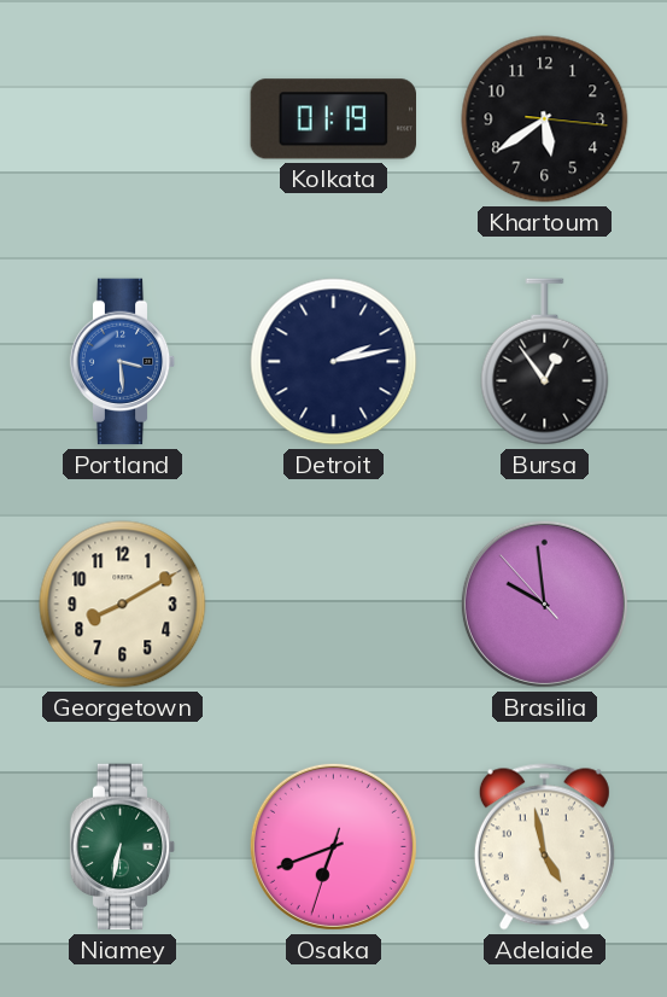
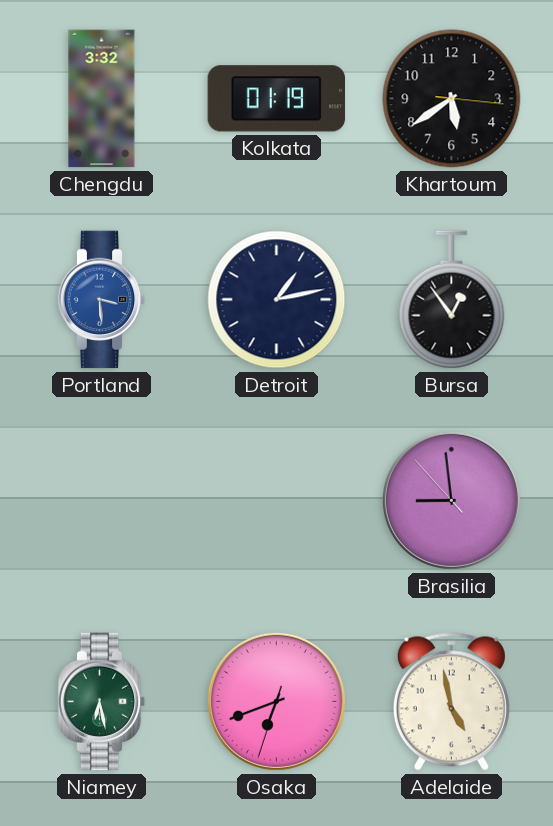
Chengdu: none -> 3:32
Detroit: 2:13 -> 1:13
Georgetown: 8:10 -> none
Brasilia: 9:58 -> 8:58
Niamey: 6:32 -> 6:28
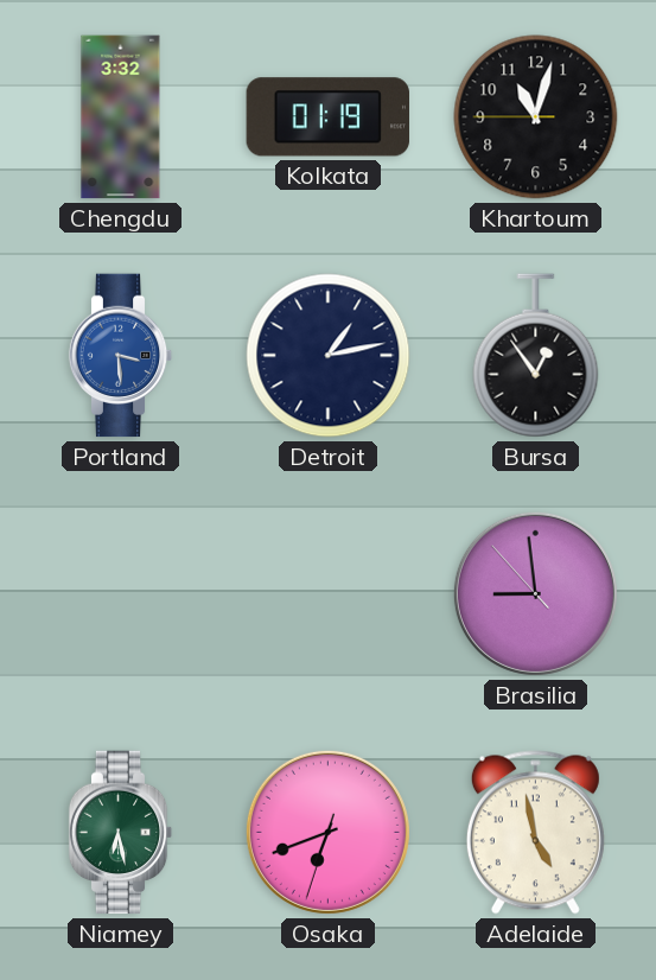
Khartoum: 5:39 -> 11:02
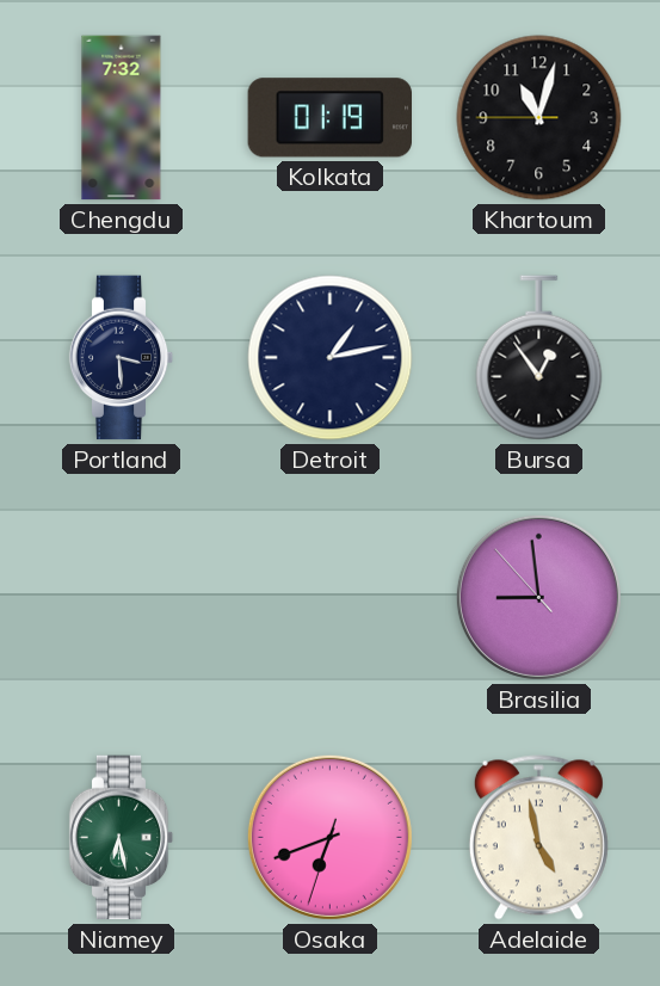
Chengdu: 3:32 -> 7:32
Portland dial: blue -> navy
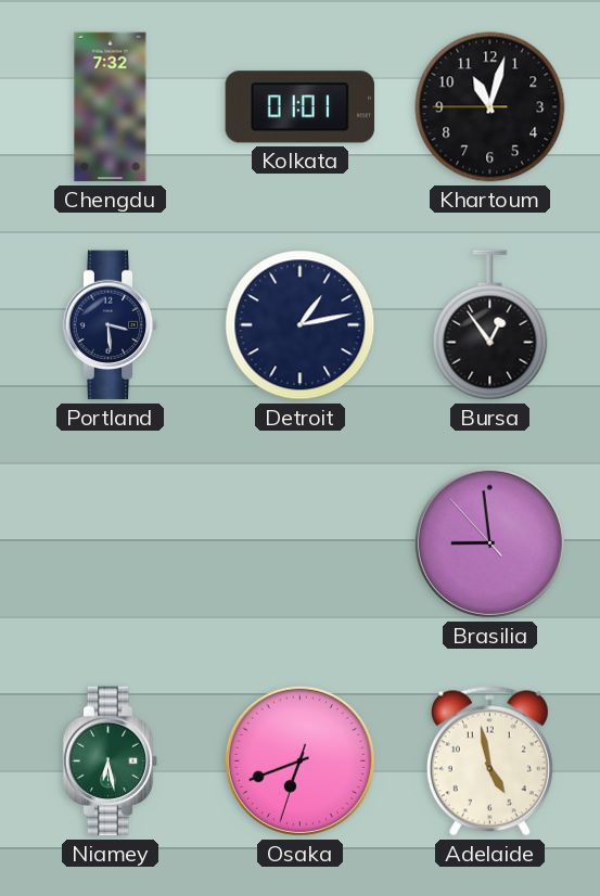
Kolkata: 01:19 -> 01:01
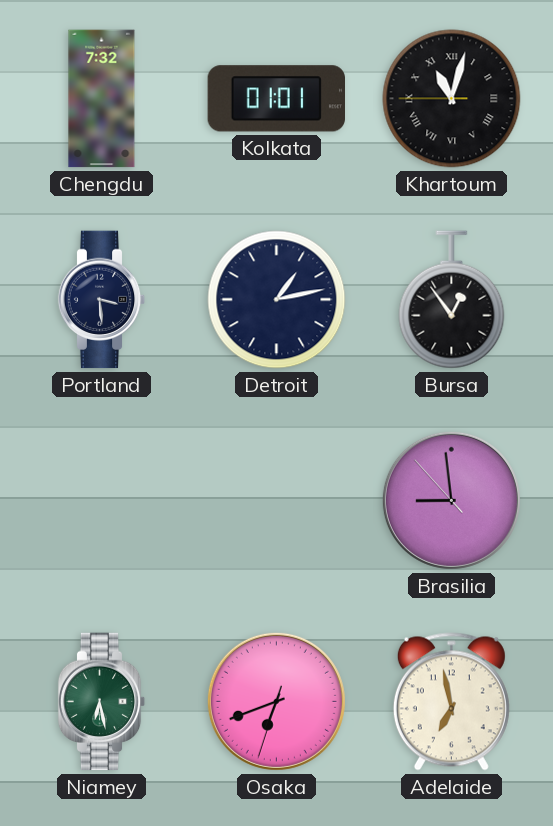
Khartoum numerals: Arabic -> Roman
Adelaide: 4:58 -> 6:58
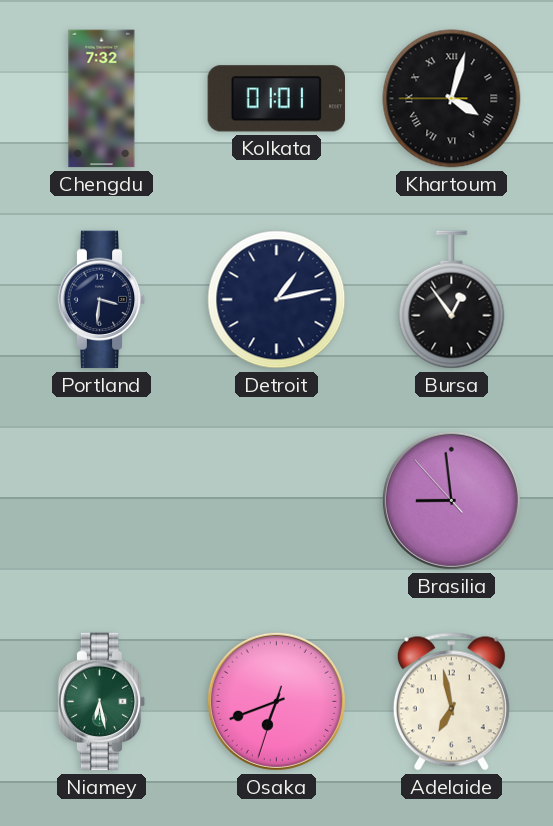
Khartoum: 11:02 -> 4:02
Portland: 3:29 -> 3:31
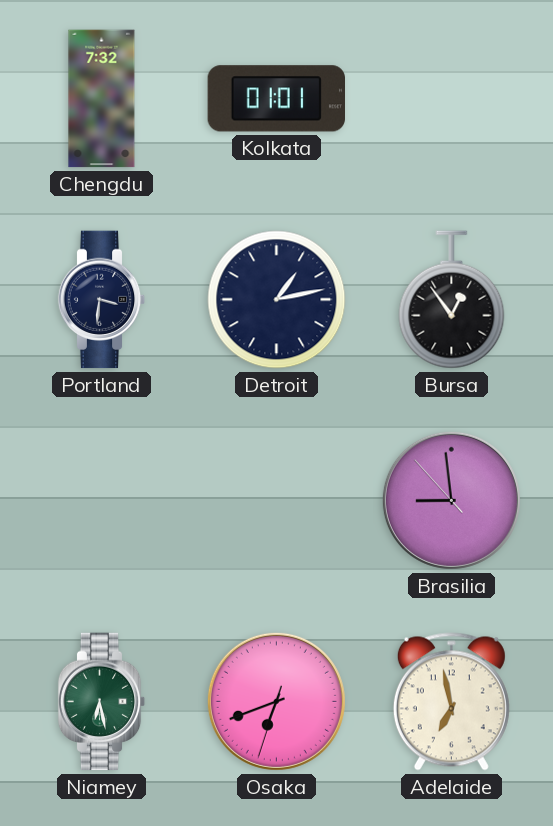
Khartoum: 4:02 -> none
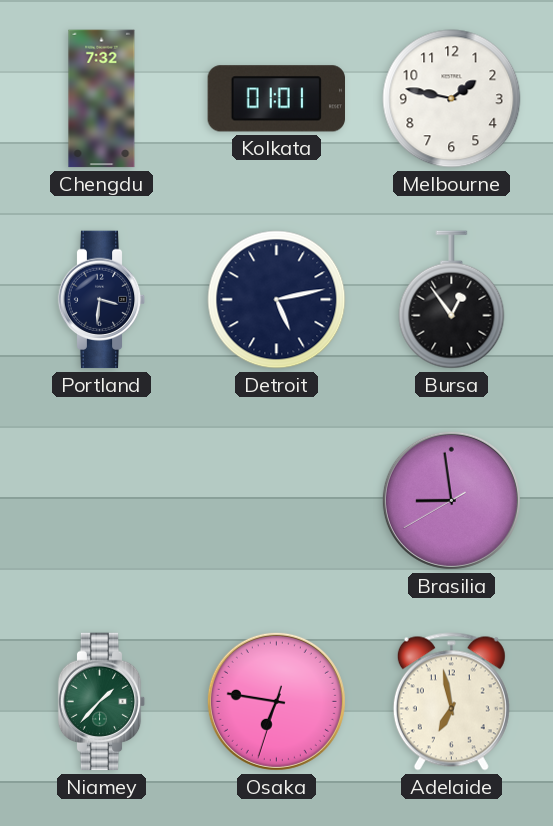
Melbourne: none -> 1:47
Detroit: 1:13 -> 5:13
Brasilia: 8:58:53 -> 8:58:40
Niamey: 6:28 -> 1:37
Osaka: 6:41 -> 6:46
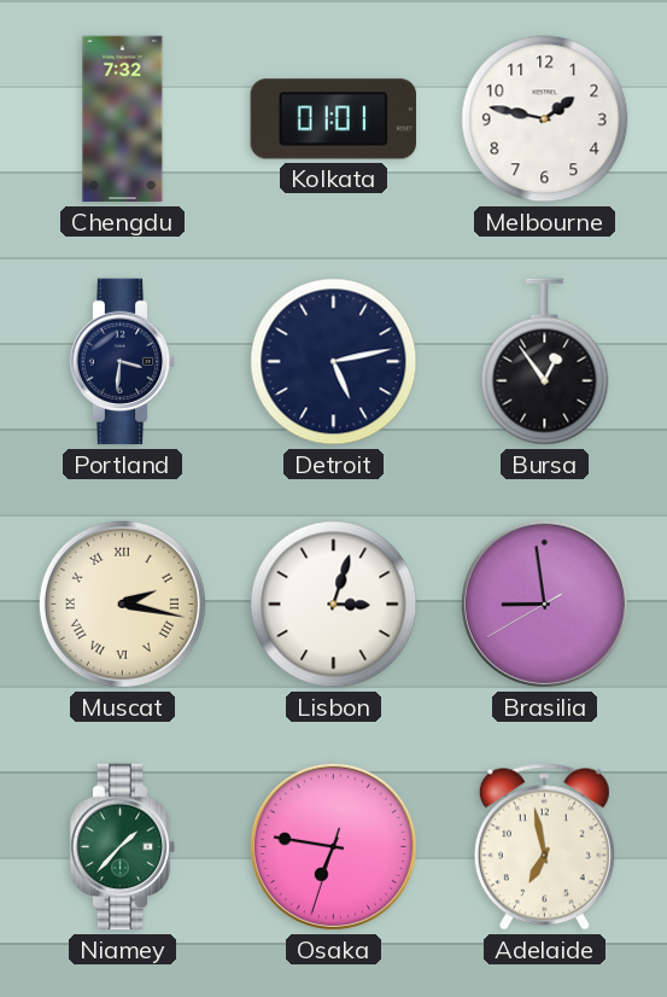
Muscat: none -> 2:17
Lisbon: none -> 3:03
